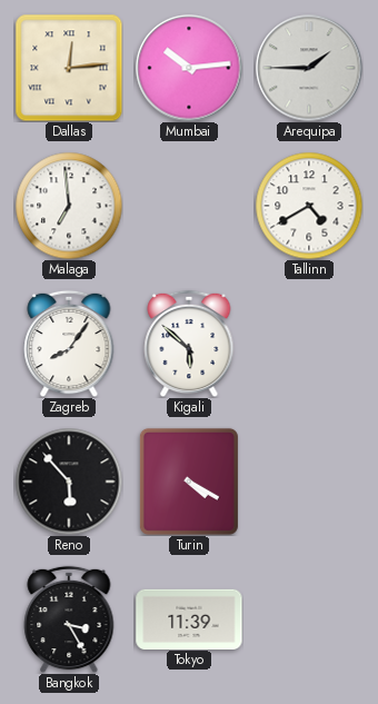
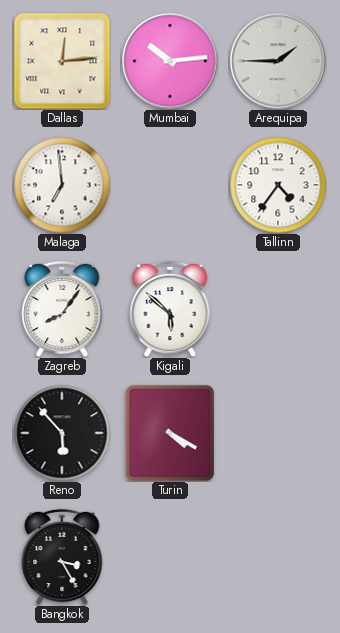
Tallinn: 4:40 -> 4:36
Tokyo: 11:39 -> none
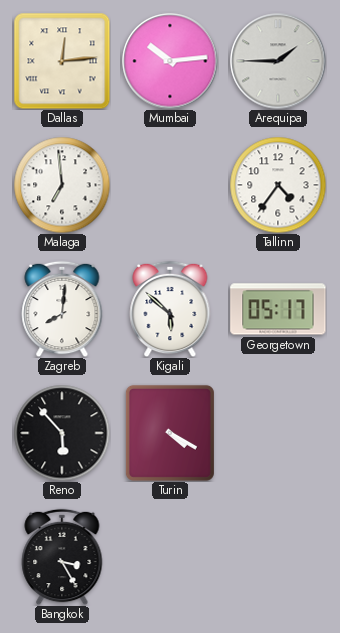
Zagreb: 8:06 -> 8:01
Georgetown: none -> 05:17
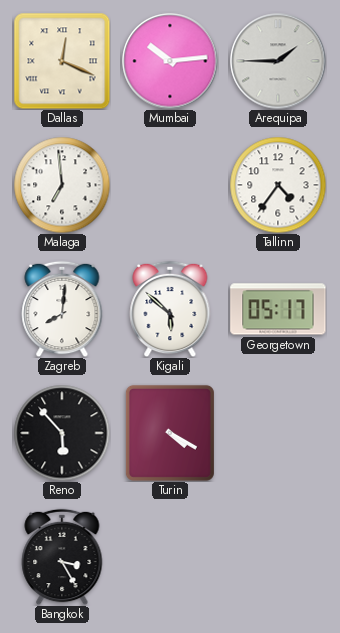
Dallas: 12:14 -> 12:19
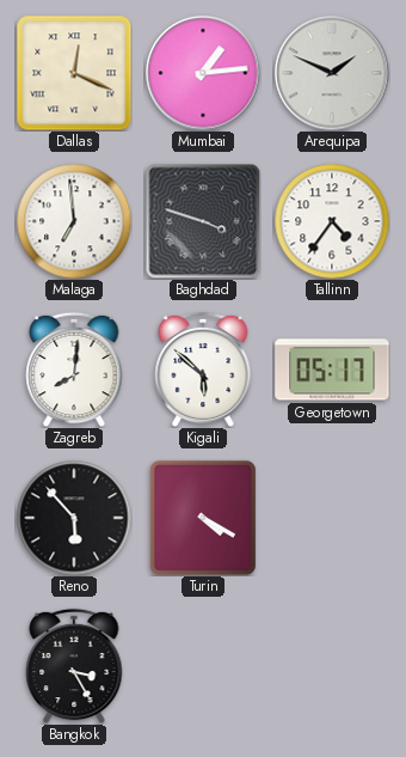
Mumbai: 10:14 -> 1:14
Arequipa: 1:45 -> 1:49
Baghdad: none -> 3:48
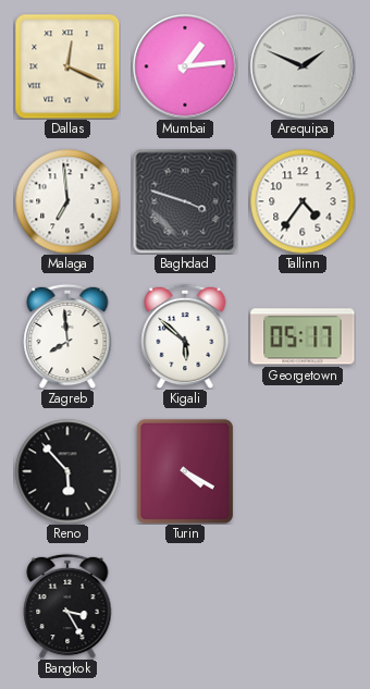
Zagreb: 8:01 -> 7:59
